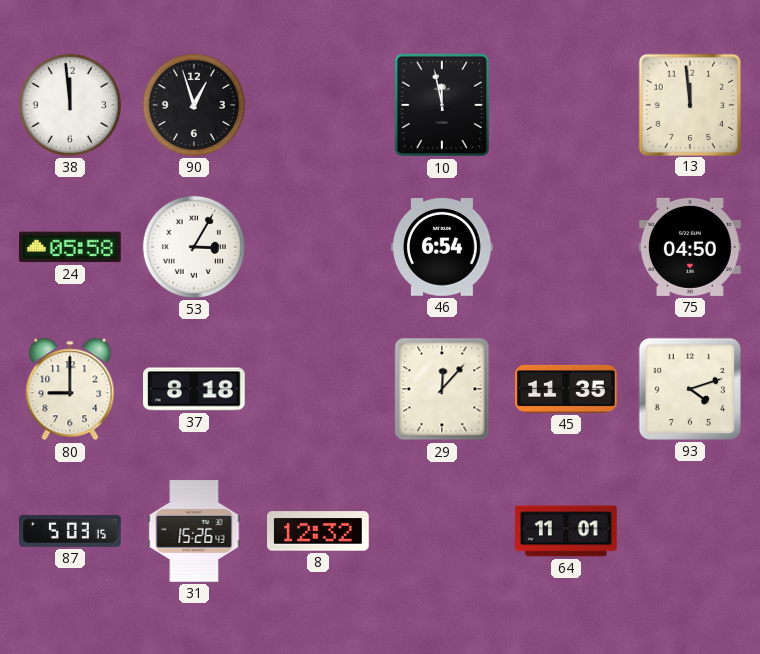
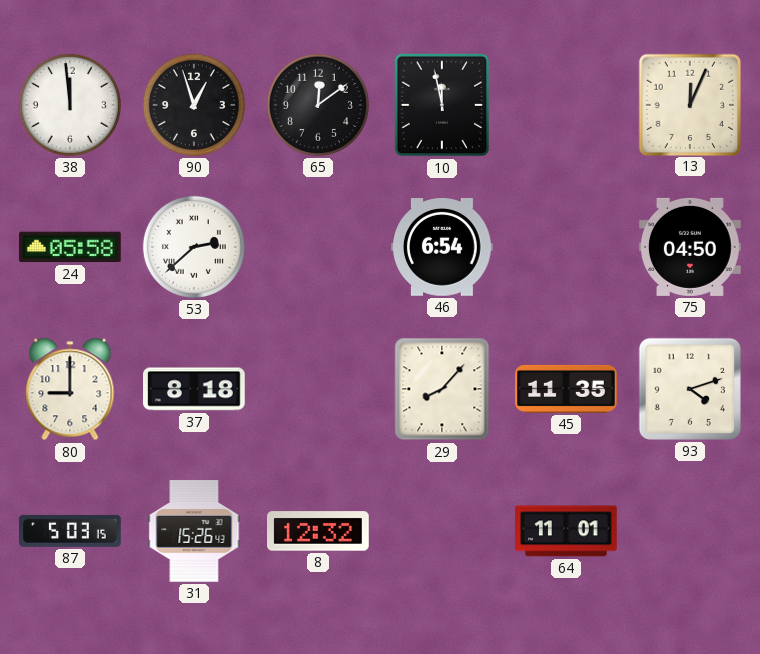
65: none -> 12:09
13: 11:59 -> 12:04
53: 3:05 -> 2:38
29: 12:07 -> 8:07
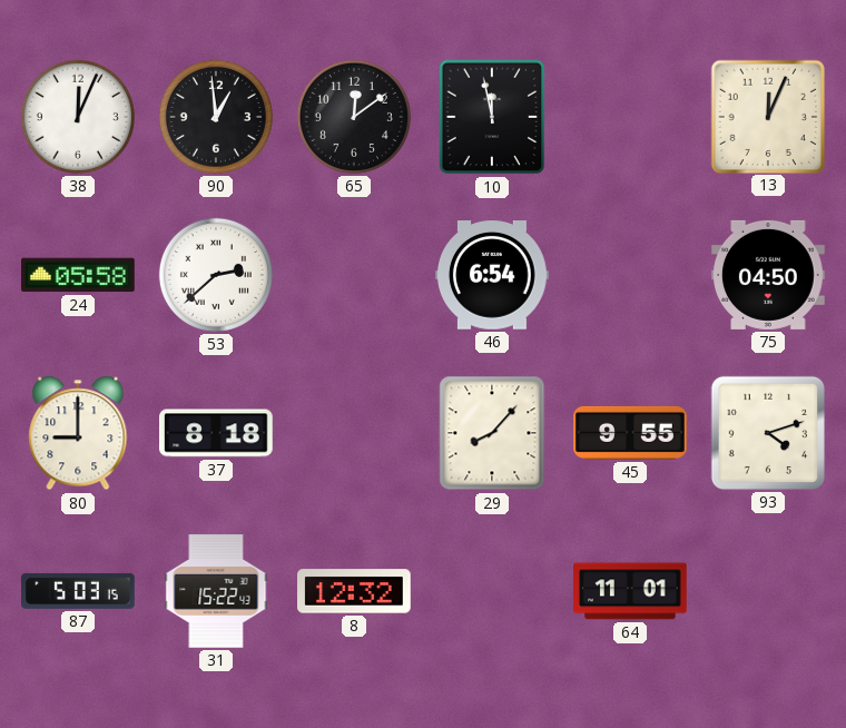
38: 11:59 -> 12:04
90: 12:57 -> 12:59
45: 11:35 -> 9:55
31: 15:26 -> 15:22
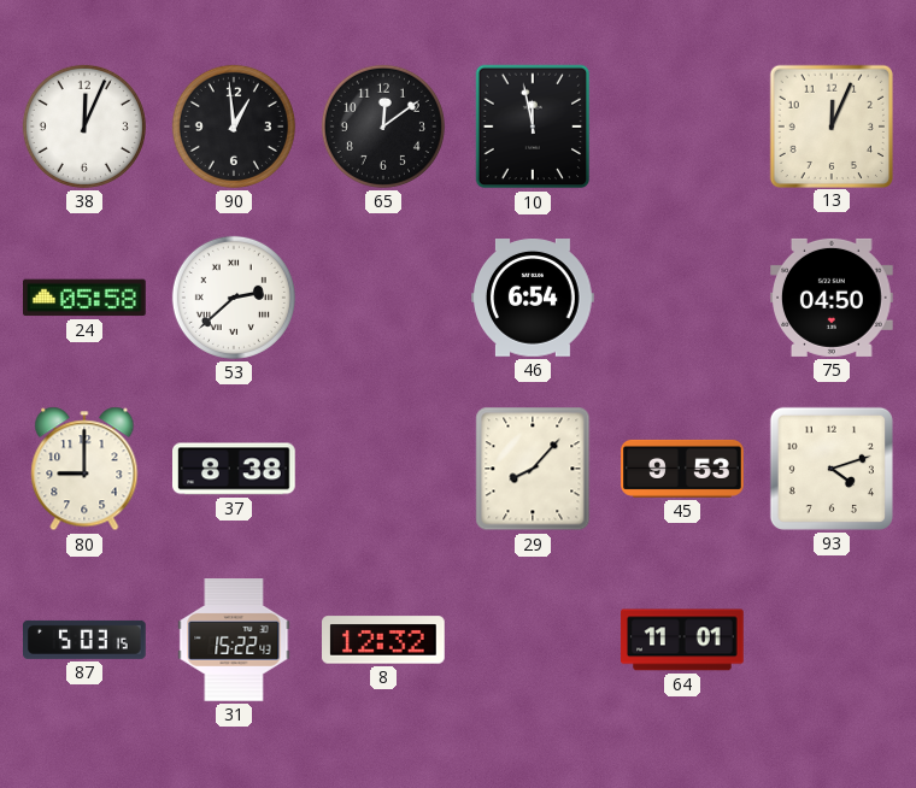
37: 8:18 -> 8:38
45: 9:55 -> 9:53
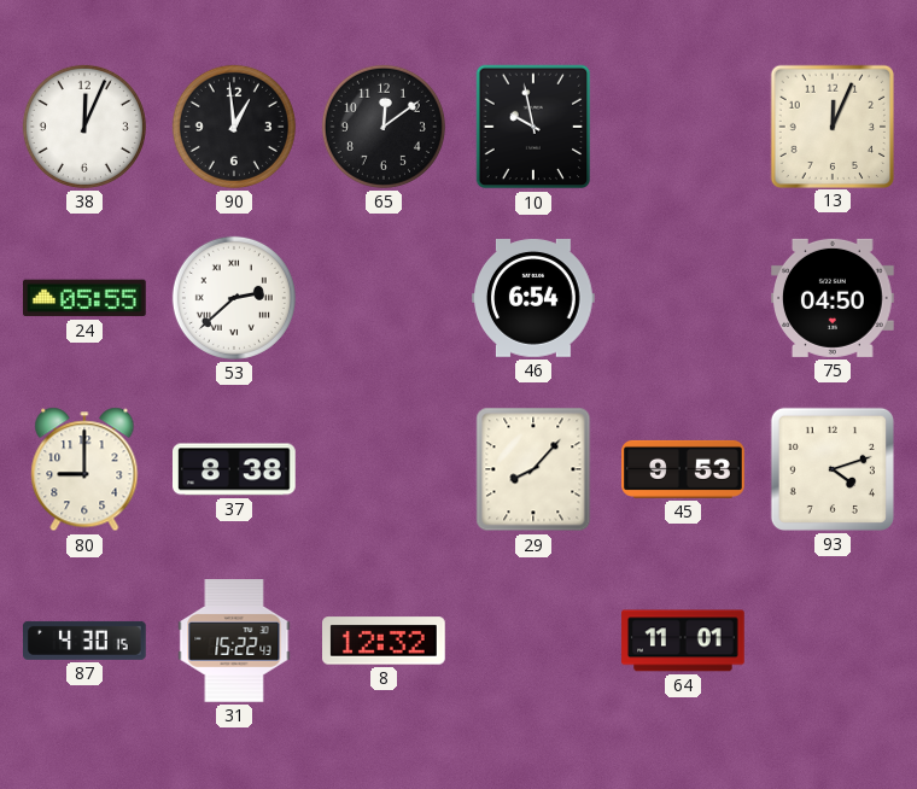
10: 11:58 -> 9:58
24: 05:58 -> 05:55
87: 5:03 -> 4:30
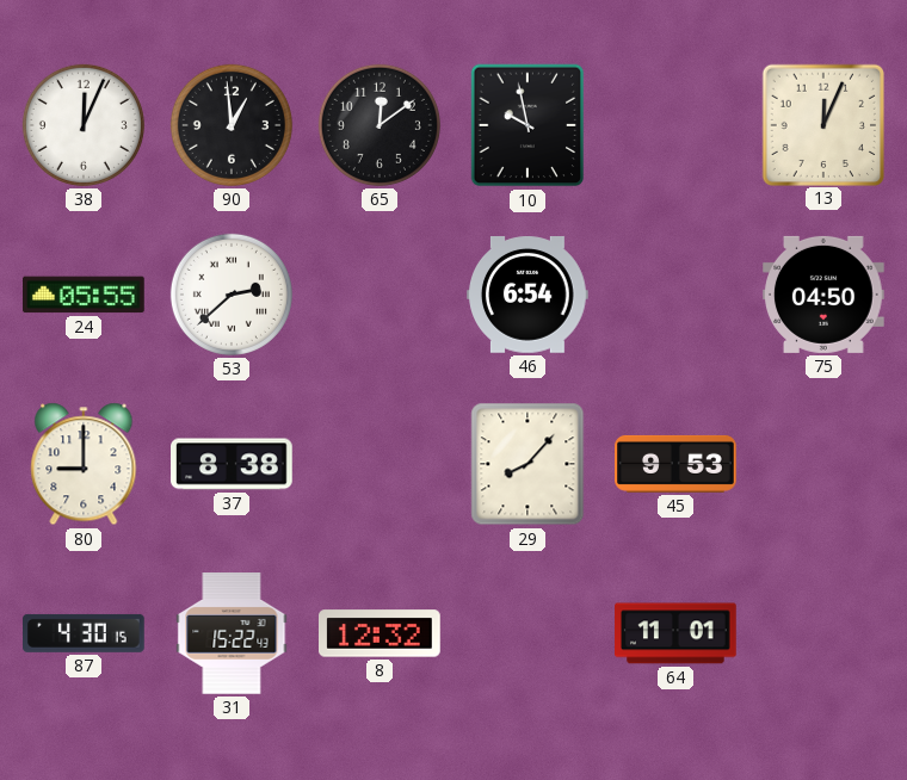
93: 4:12 -> none
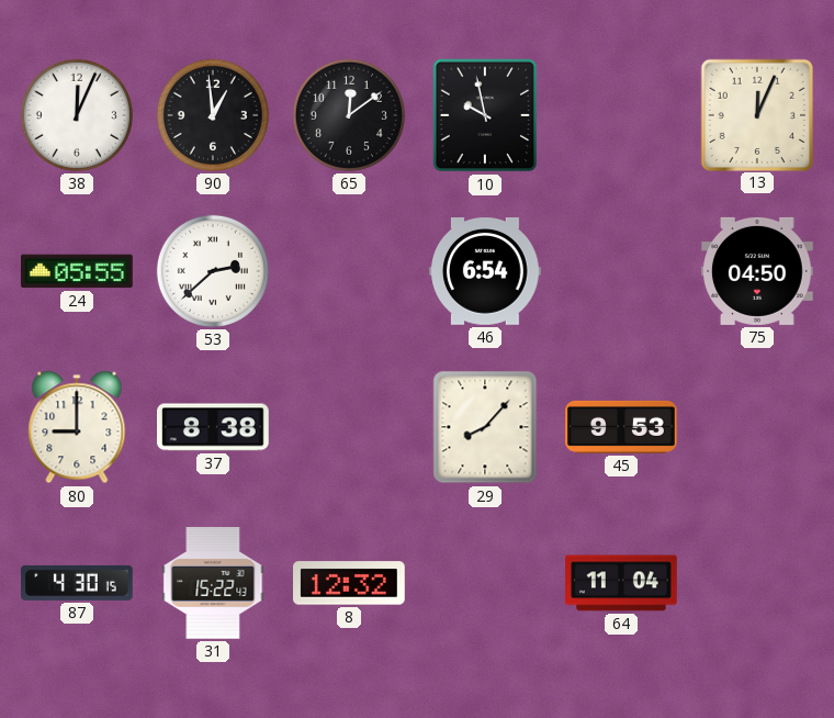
64: 11:01 -> 11:04
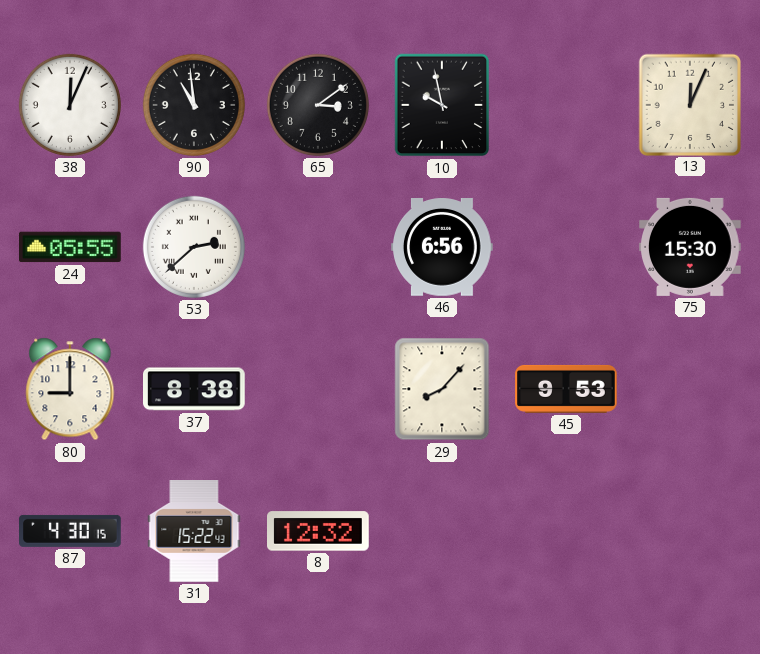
90: 12:59 -> 10:59
65: 12:09 -> 3:09
46: 6:54 -> 6:56
75: 04:50 -> 15:30
64: 11:04 -> none
